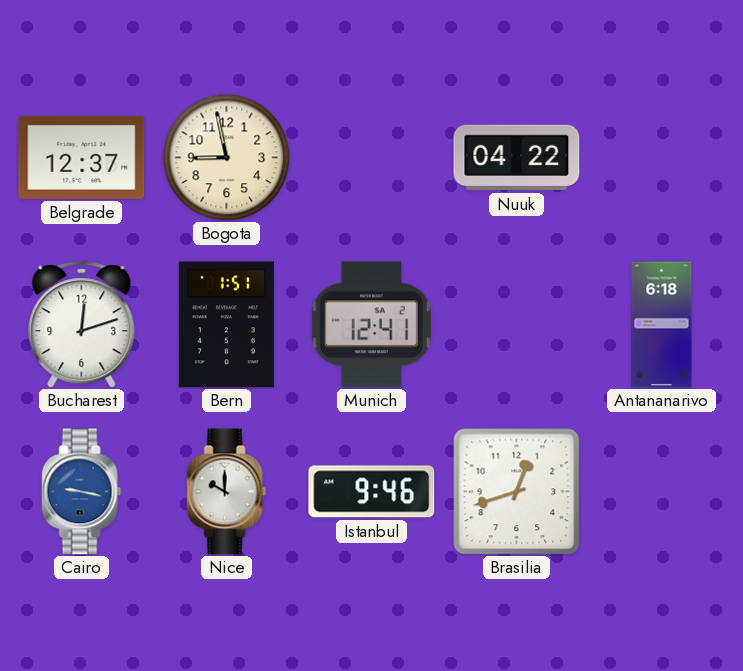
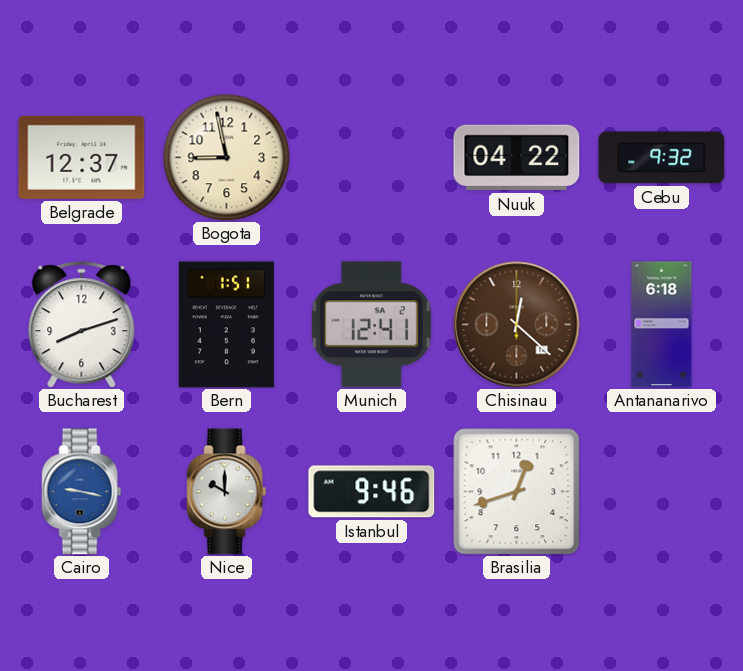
Cebu: none -> 9:32
Bucharest: 12:12 -> 8:12
Chisinau: none -> 12:22
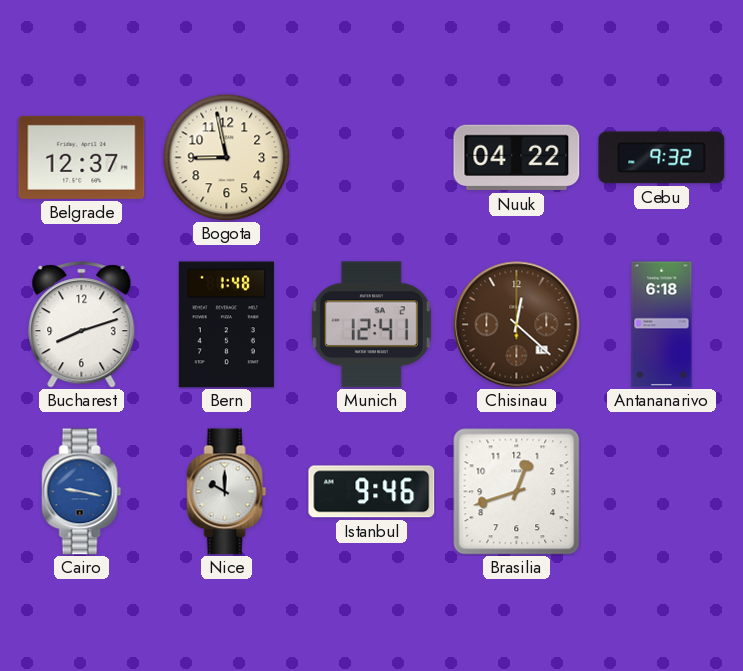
Bern: 1:51 -> 1:48
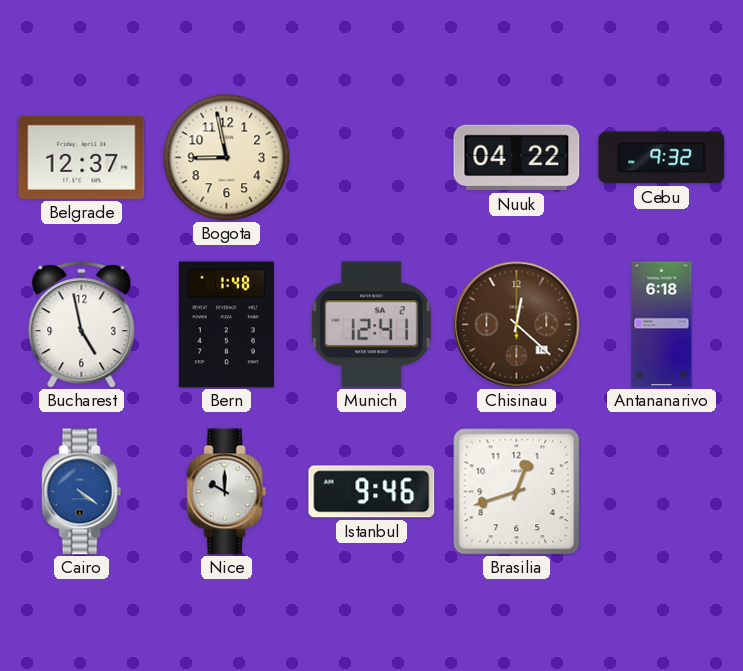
Bucharest: 8:12 -> 4:58
Cairo: 9:17 -> 4:21
